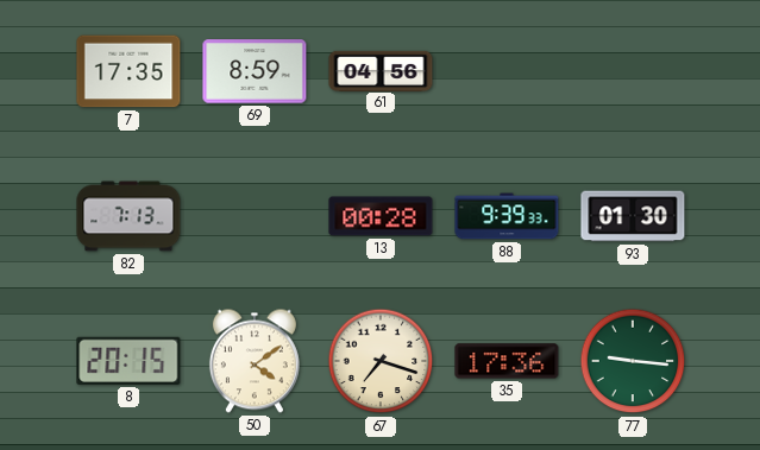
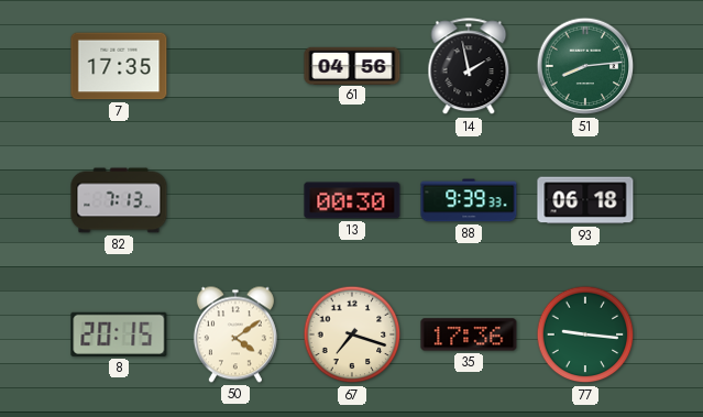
69: 8:59 -> none
14: none -> 1:58
51: none -> 8:14
13: 00:28 -> 00:30
93: 01:30 -> 06:18
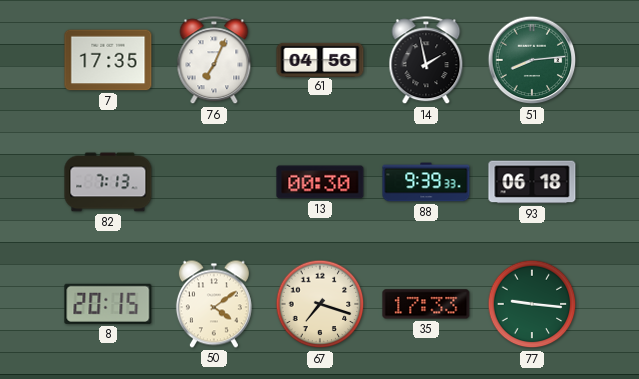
76: none -> 7:04
35: 17:36 -> 17:33
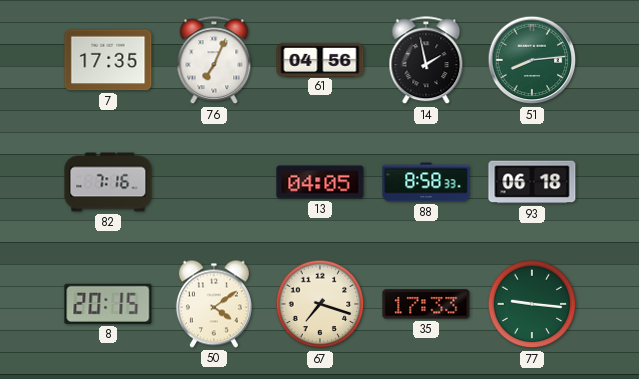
82: 7:13 -> 7:16
13: 00:30 -> 04:05
88: 9:39 -> 8:58
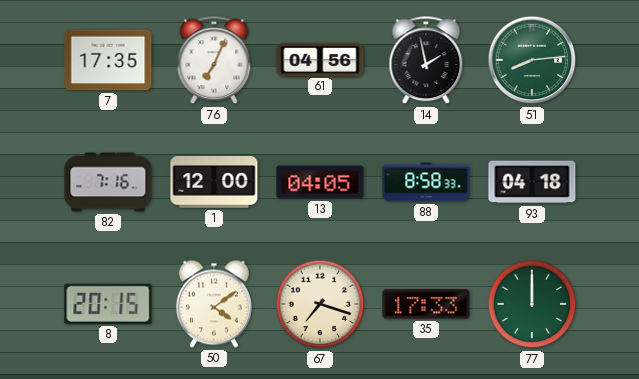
1: none -> 12:00
93: 06:18 -> 04:18
77: 9:16 -> 12:00
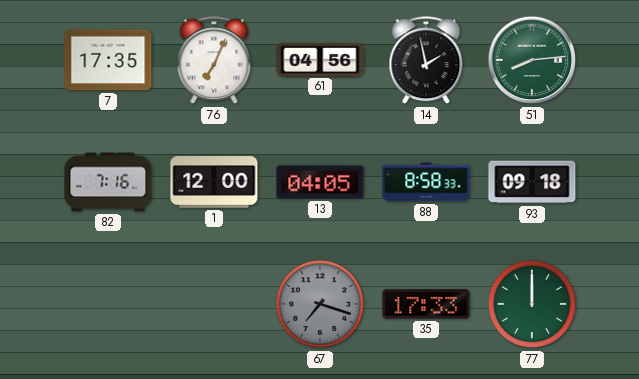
93: 04:18 -> 09:18
8: 20:15 -> none
50: 4:09 -> none
67 dial: cream -> grey
